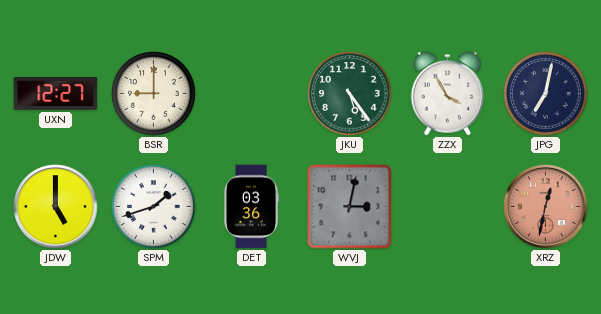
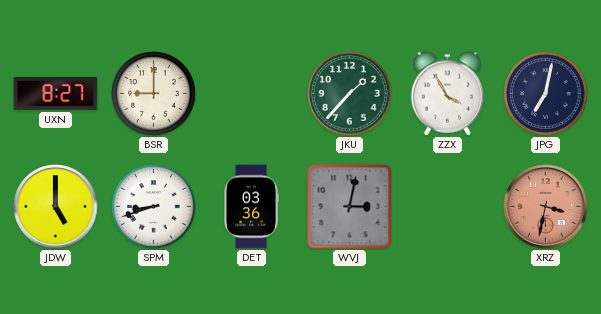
UXN: 12:27 -> 8:27
JKU: 5:24 -> 1:37
SPM: 1:42 -> 8:42
XRZ: 12:32 -> 3:32
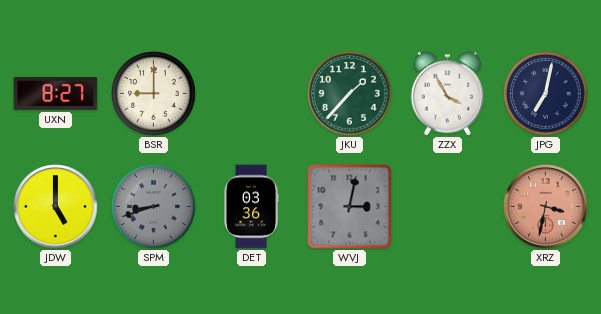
SPM dial: white -> grey
